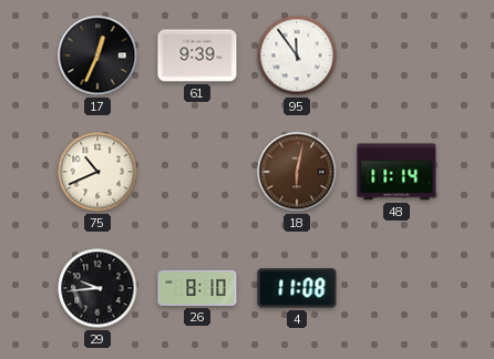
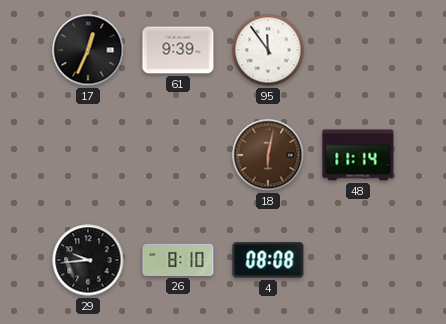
75: 10:41 -> none
4: 11:08 -> 08:08
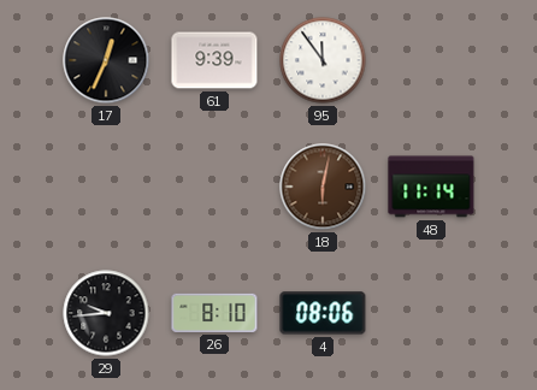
4: 08:08 -> 08:06
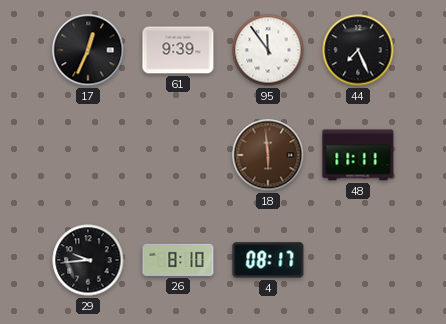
44: none -> 7:26
18: 6:02 -> 5:59
48: 11:14 -> 11:11
4: 08:06 -> 08:17
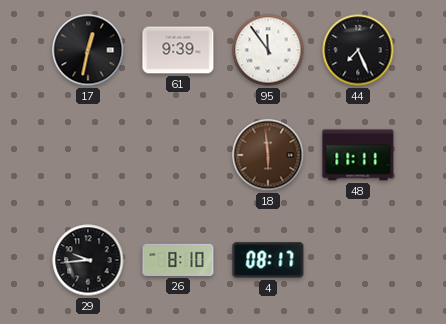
17: 12:34 -> 12:32
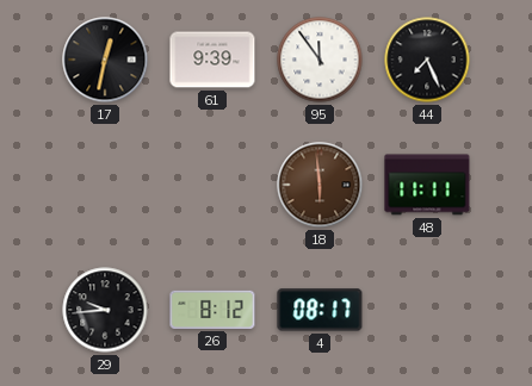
26: 8:10 -> 8:12
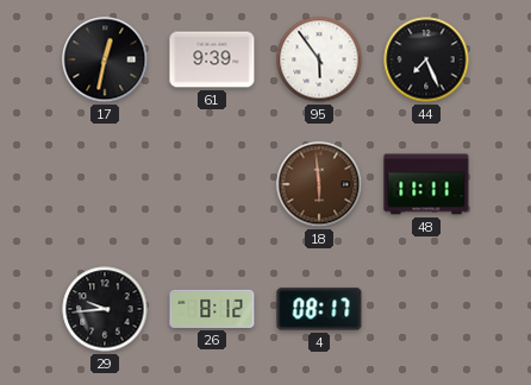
95: 11:54 -> 5:54
